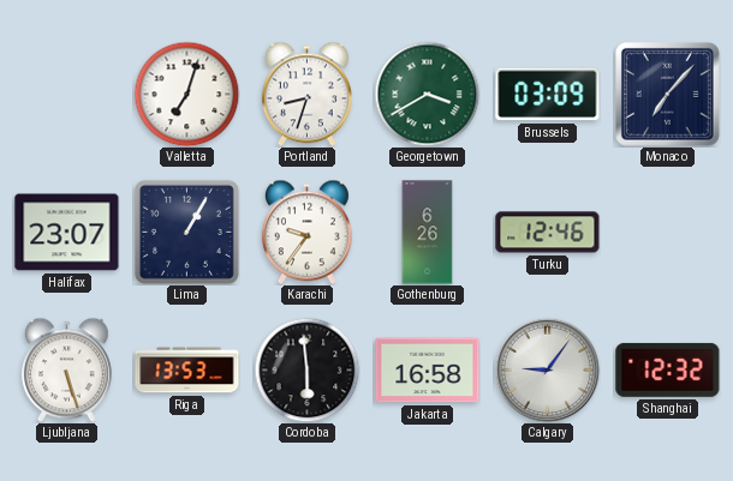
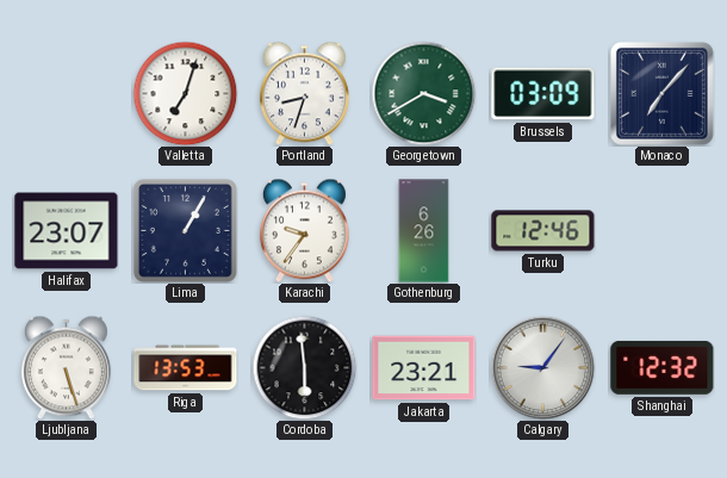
Jakarta: 16:58 -> 23:21
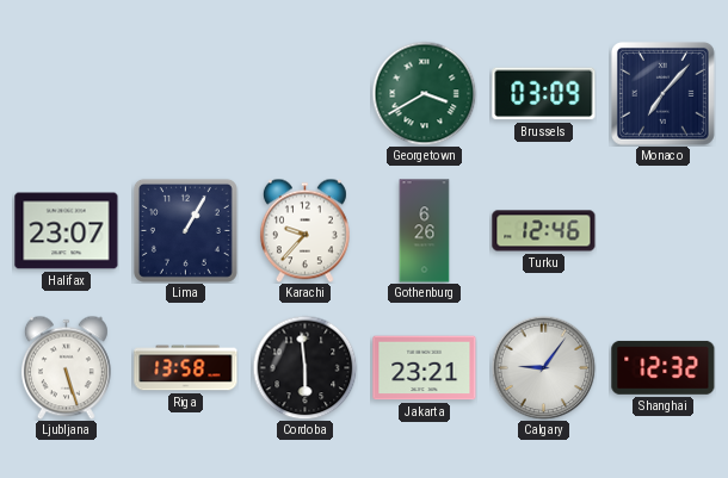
Valletta: 7:03 -> none
Portland: 8:33 -> none
Karachi: 9:36 -> 9:37
Riga: 13:53 -> 13:58
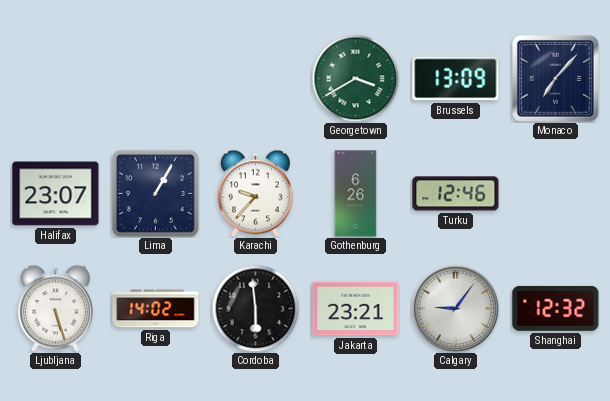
Brussels: 03:09 -> 13:09
Riga: 13:58 -> 14:02
